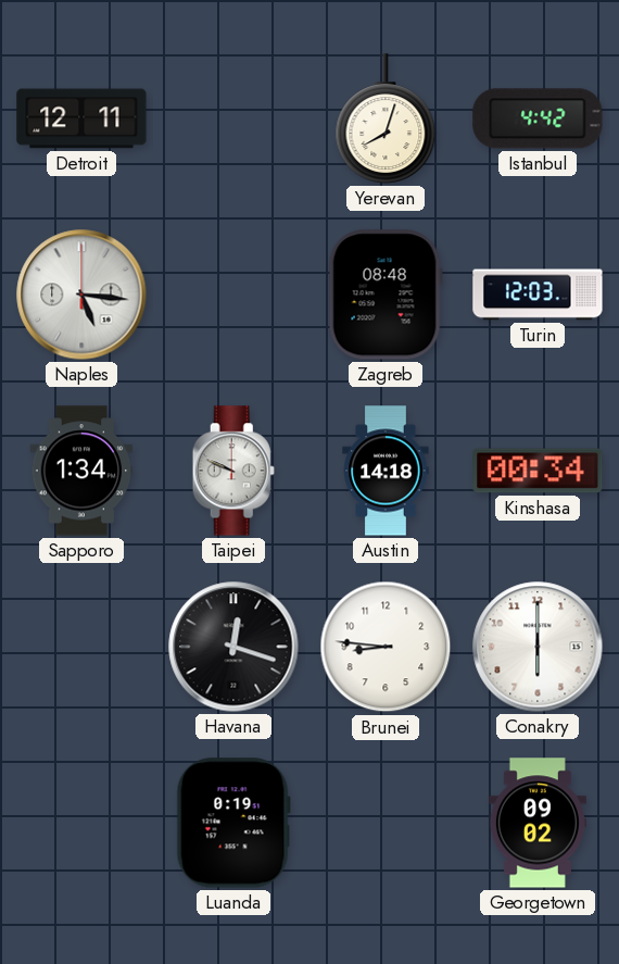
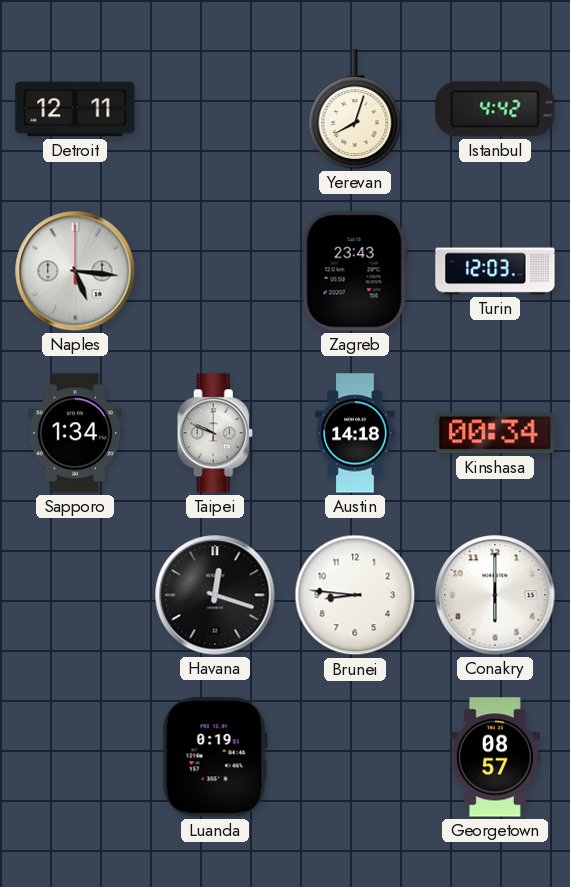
Zagreb: 08:48 -> 23:43
Georgetown: 09:02 -> 08:57
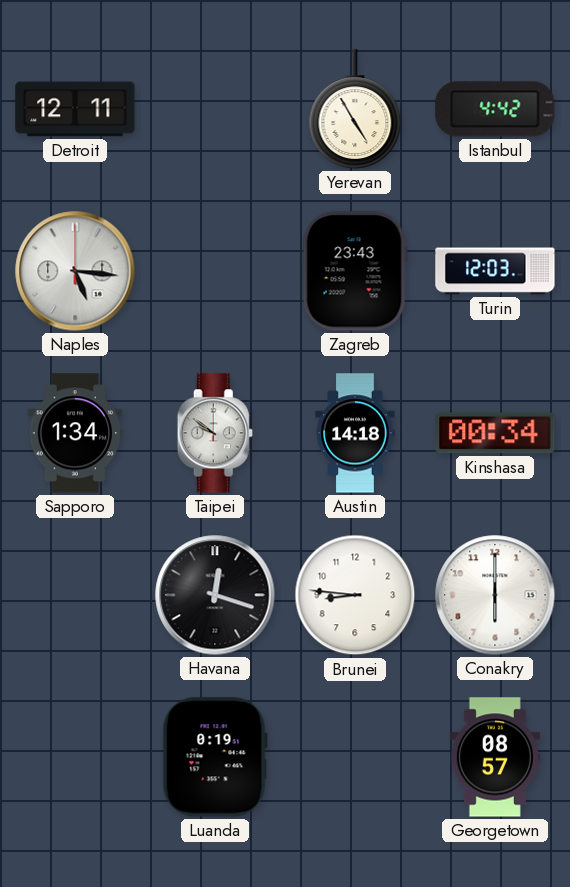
Yerevan: 8:03 -> 4:55
Taipei: 9:49 -> 9:51
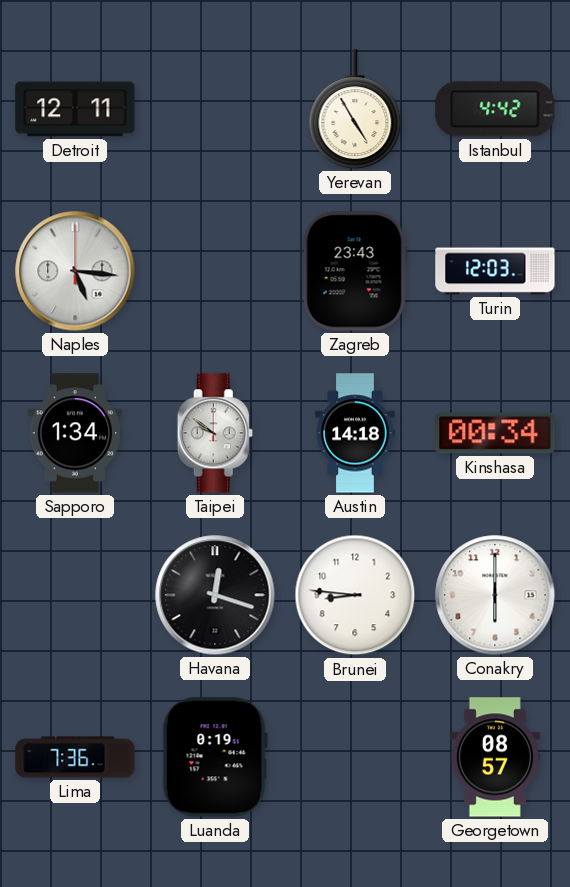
Lima: none -> 7:36
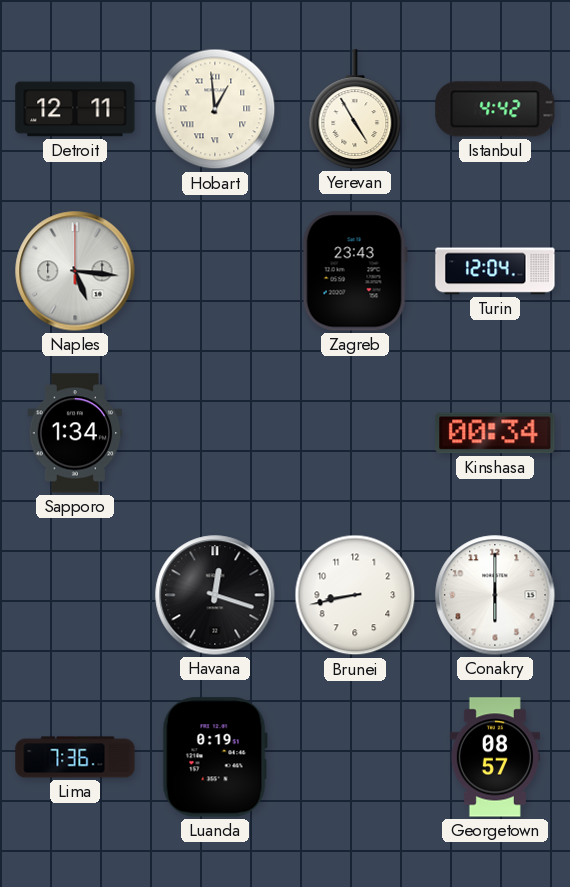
Hobart: none -> 12:59
Turin: 12:03 -> 12:04
Taipei: 9:51 -> none
Austin: 14:18 -> none
Brunei: 8:46 -> 8:43
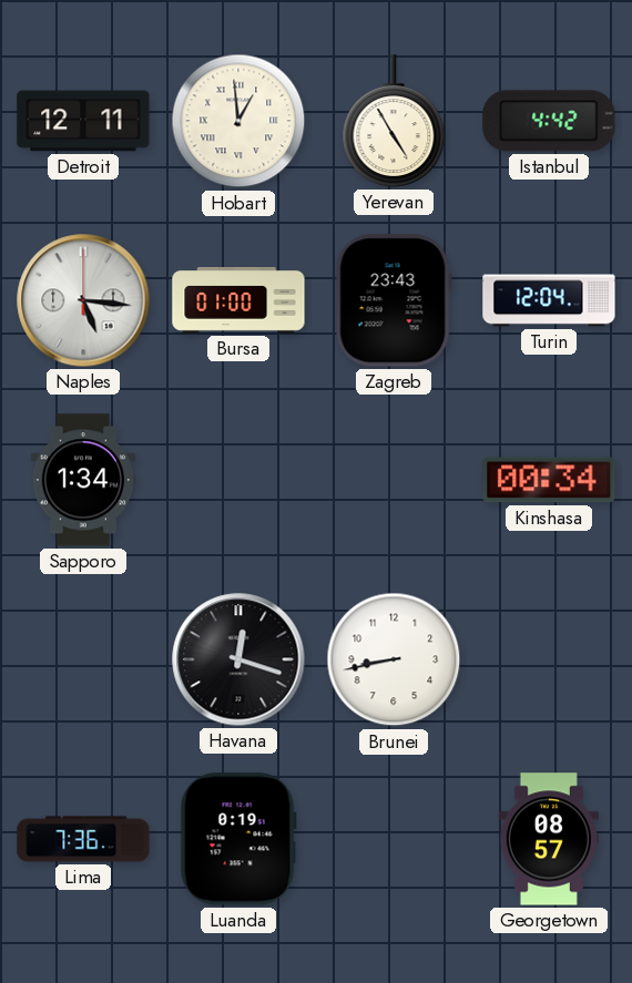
Bursa: none -> 01:00
Conakry: 6:00 -> none
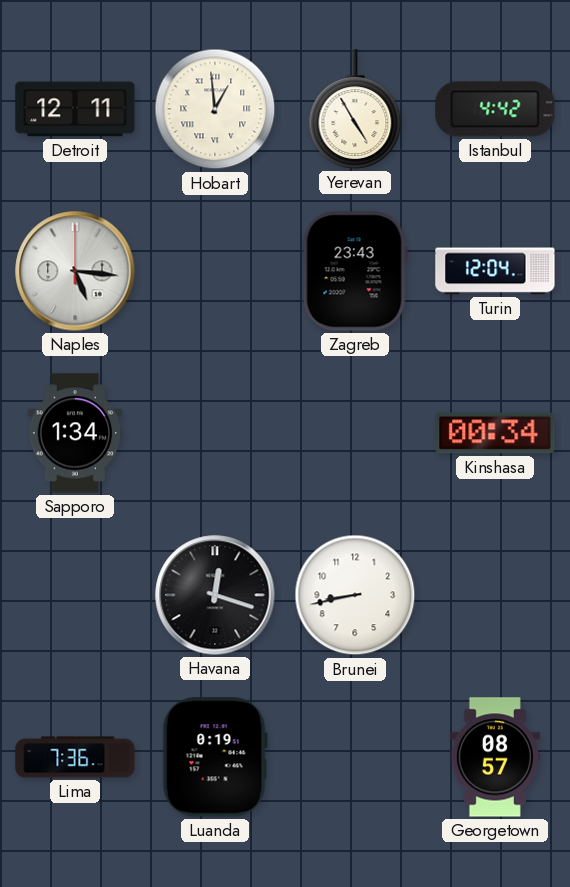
Bursa: 01:00 -> none
